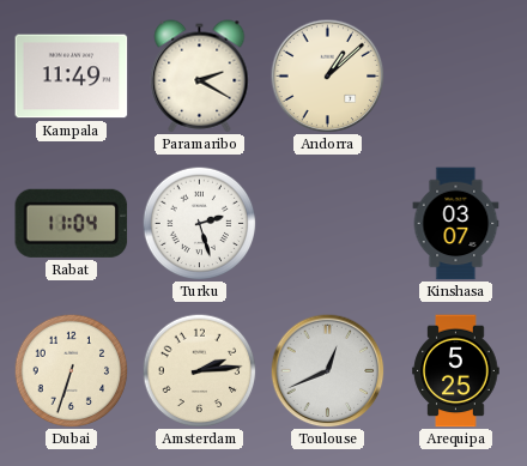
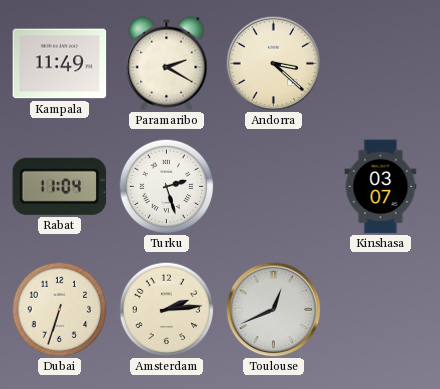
Andorra: 1:08 -> 3:22
Arequipa: 5:25 -> none
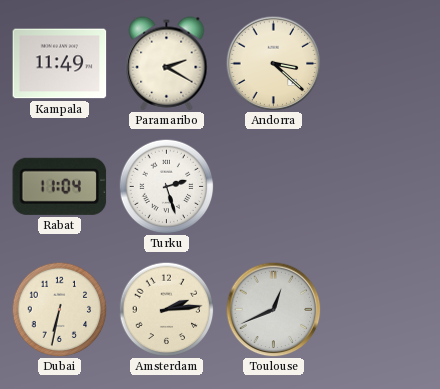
Kinshasa: 03:07 -> none
Dubai: 6:33 -> 6:32
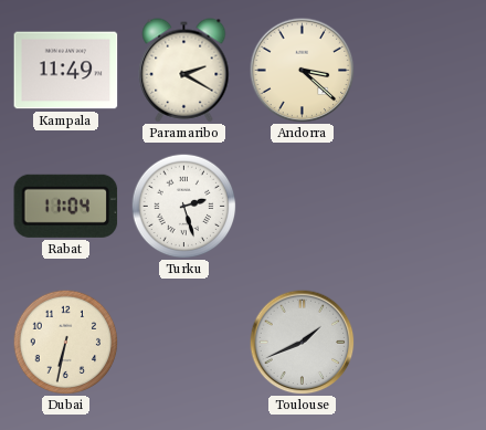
Amsterdam: 2:14 -> none
Toulouse: 12:41 -> 1:41
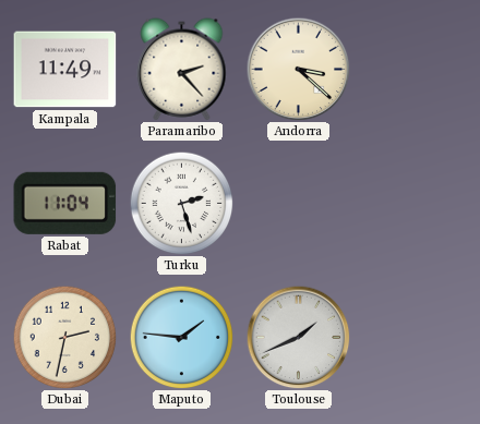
Paramaribo: 2:20 -> 2:23
Dubai: 6:32 -> 2:32
Maputo: none -> 1:46
